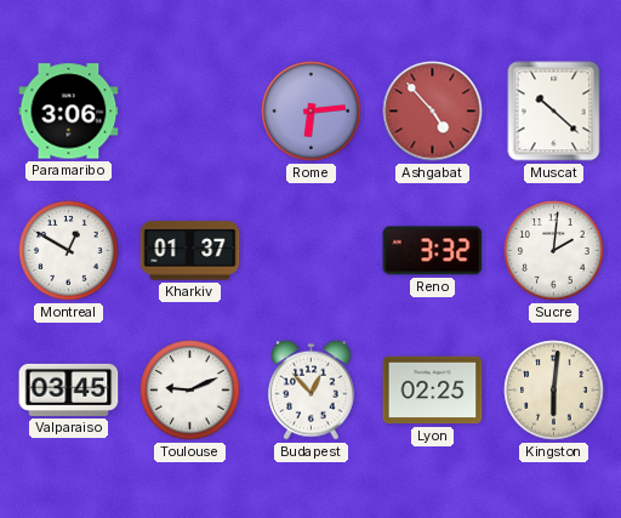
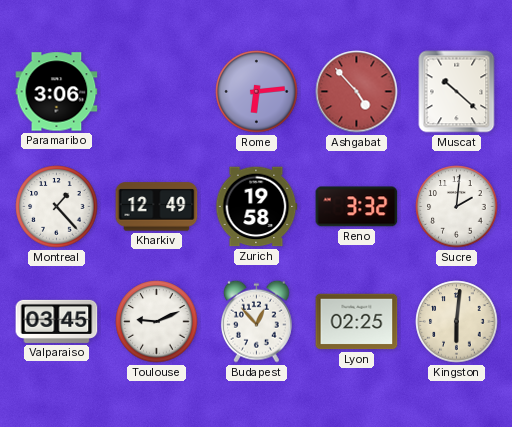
Montreal: 12:50 -> 1:23
Kharkiv: 01:37 -> 12:49
Zurich: none -> 19:58
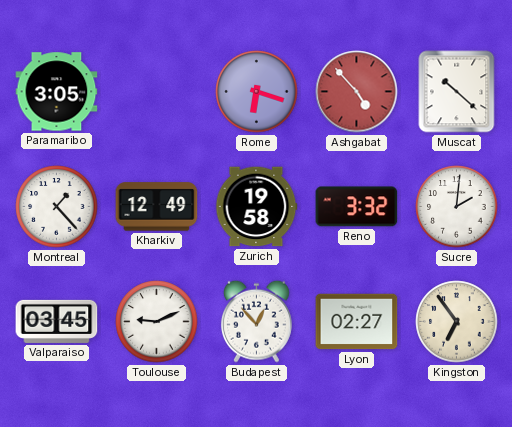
Paramaribo: 3:06 -> 3:05
Rome: 6:14 -> 6:18
Lyon: 02:25 -> 02:27
Kingston: 6:01 -> 6:54
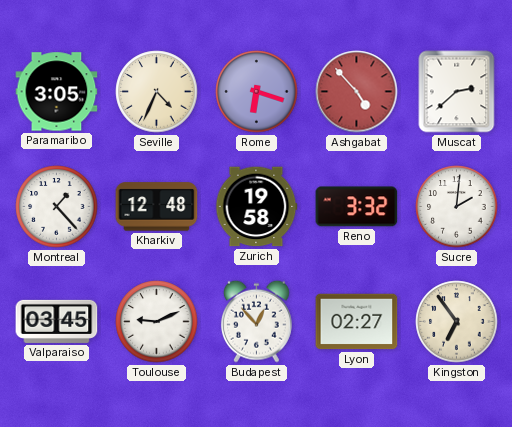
Seville: none -> 4:34
Muscat: 10:22 -> 2:38
Kharkiv: 12:49 -> 12:48
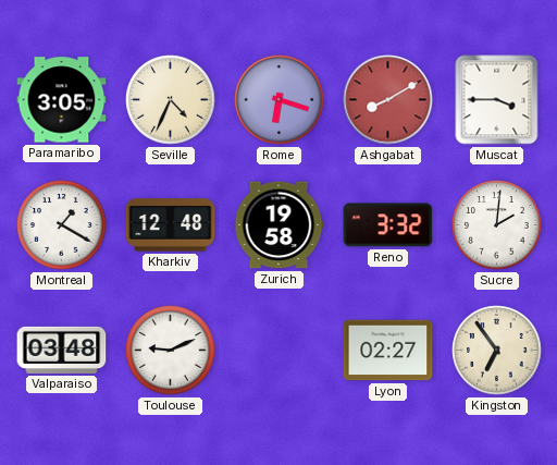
Ashgabat: 4:53 -> 8:10
Muscat: 2:38 -> 3:45
Montreal: 1:23 -> 1:20
Valparaiso: 03:45 -> 03:48
Budapest: 12:53 -> none
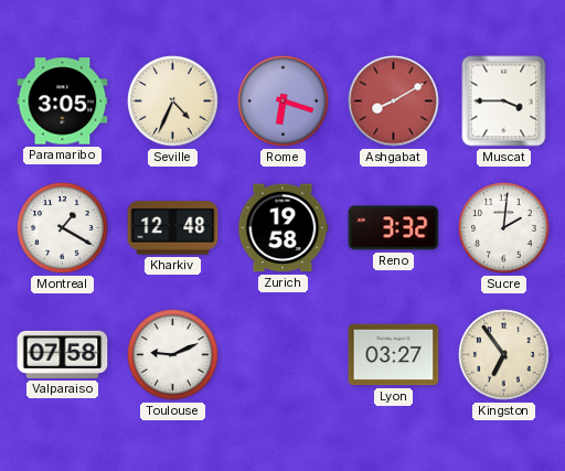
Valparaiso: 03:48 -> 07:58
Lyon: 02:27 -> 03:27
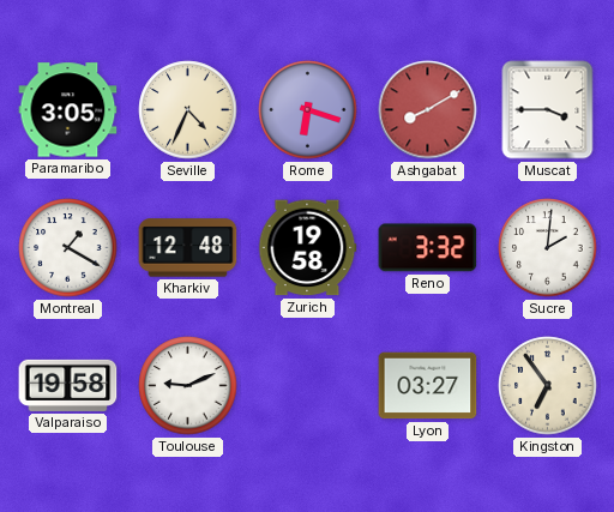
Valparaiso: 07:58 -> 19:58
